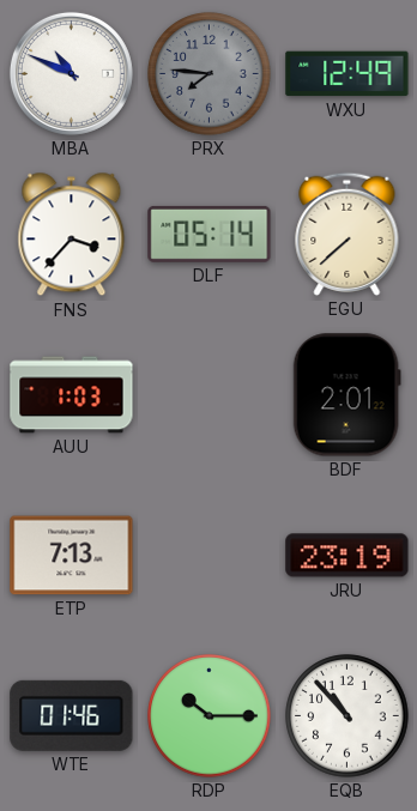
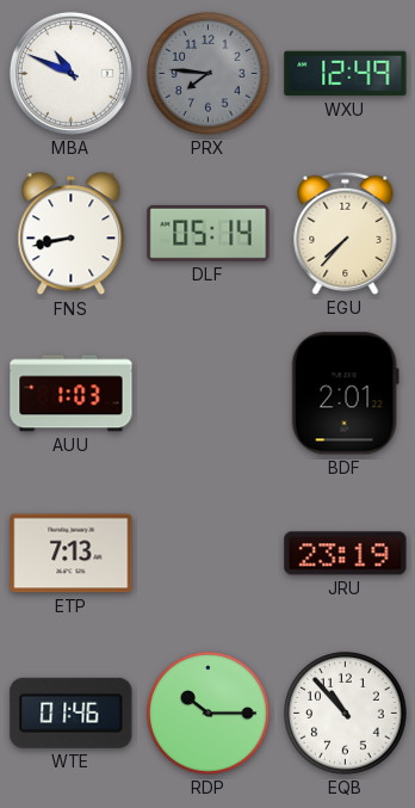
FNS: 3:37 -> 8:43
EGU: 7:38 -> 7:37
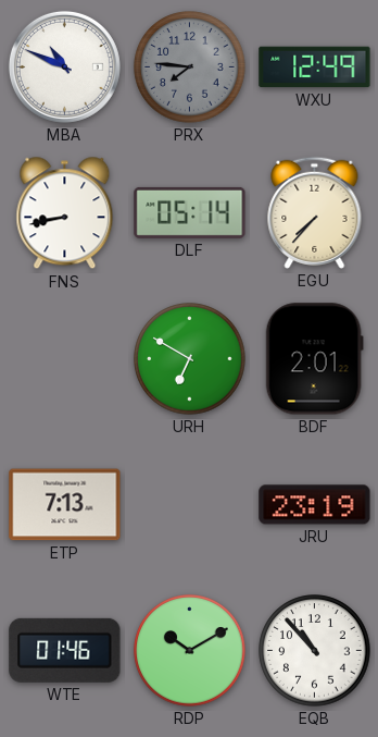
AUU: 1:03 -> none
URH: none -> 6:50
RDP: 10:15 -> 10:10
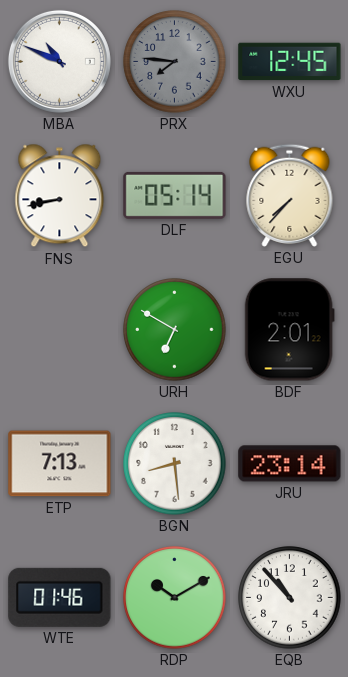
WXU: 12:49 -> 12:45
BGN: none -> 8:29
JRU: 23:19 -> 23:14
